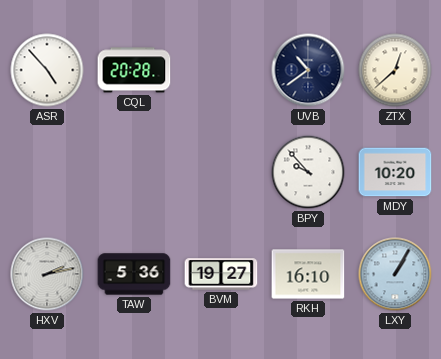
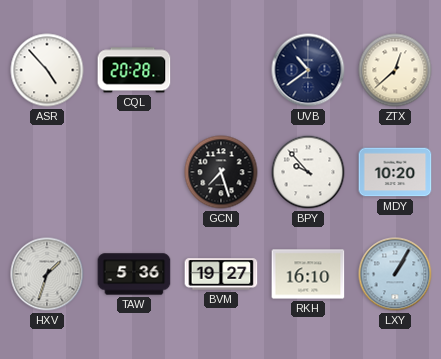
GCN: none -> 7:27
HXV: 2:13 -> 1:33
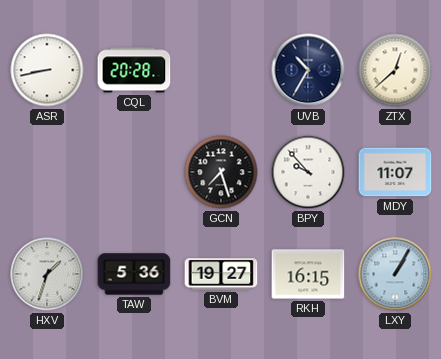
ASR: 4:53 -> 8:43
UVB: 10:39 -> 10:35
MDY: 10:20 -> 11:07
RKH: 16:10 -> 16:15
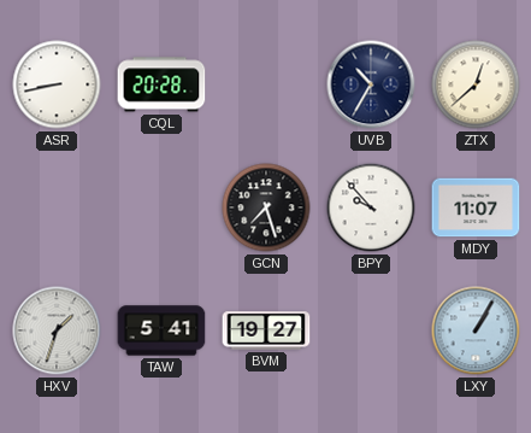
TAW: 5:36 -> 5:41
RKH: 16:15 -> none
